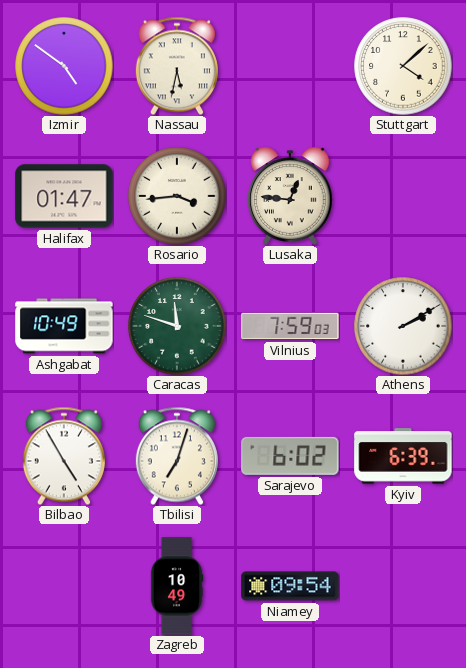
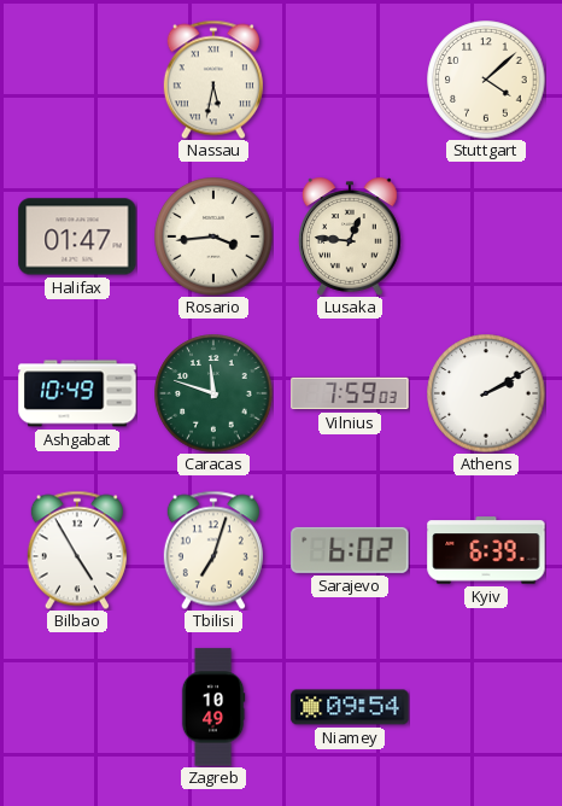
Izmir: 4:51 -> none
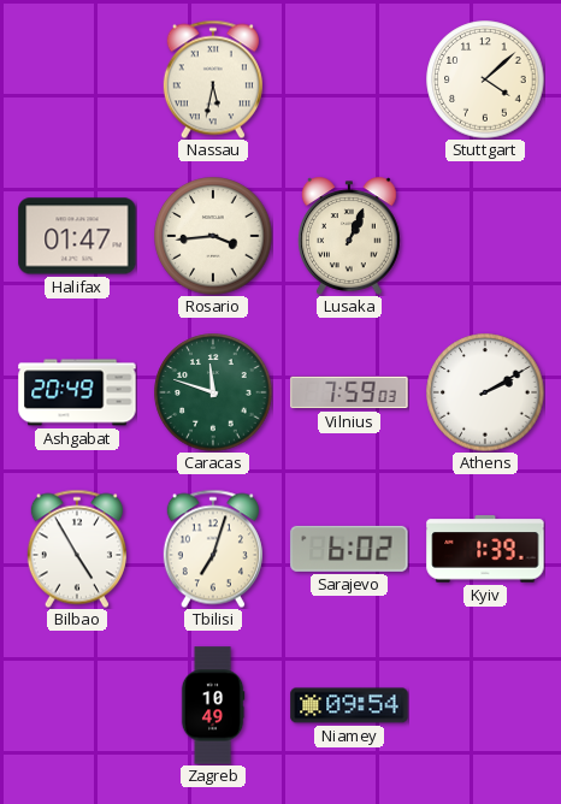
Lusaka: 12:46 -> 1:04
Ashgabat: 10:49 -> 20:49
Kyiv: 6:39 -> 1:39
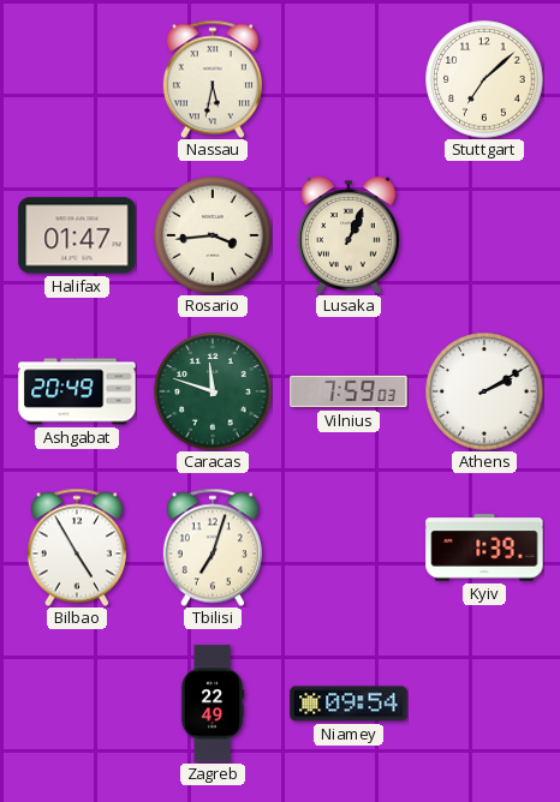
Stuttgart: 4:08 -> 7:08
Sarajevo: 6:02 -> none
Zagreb: 10:49 -> 22:49
